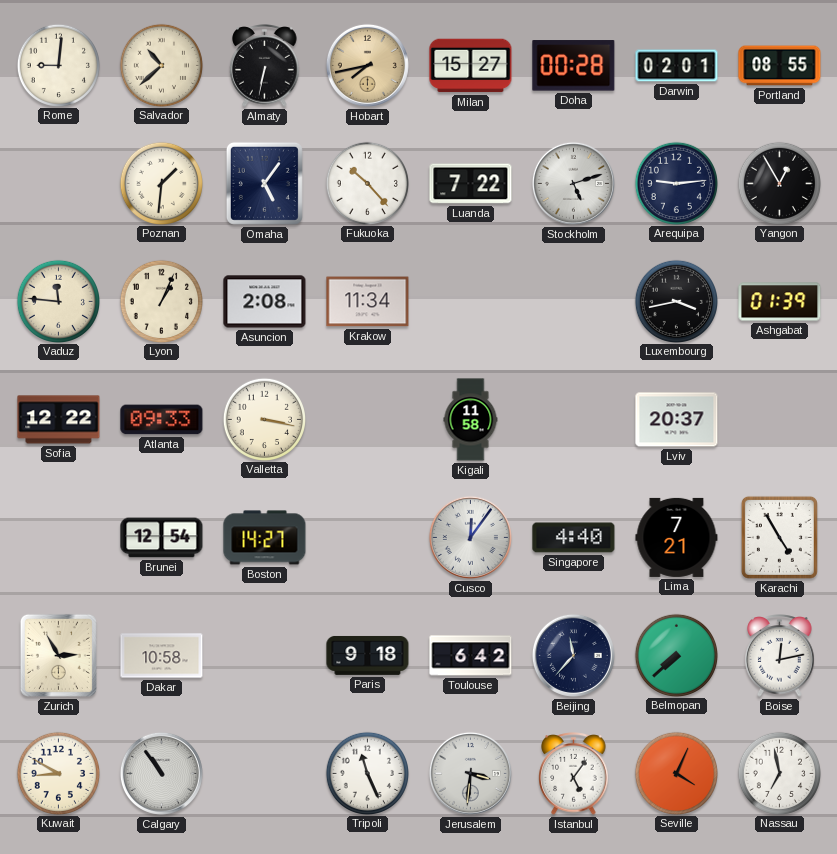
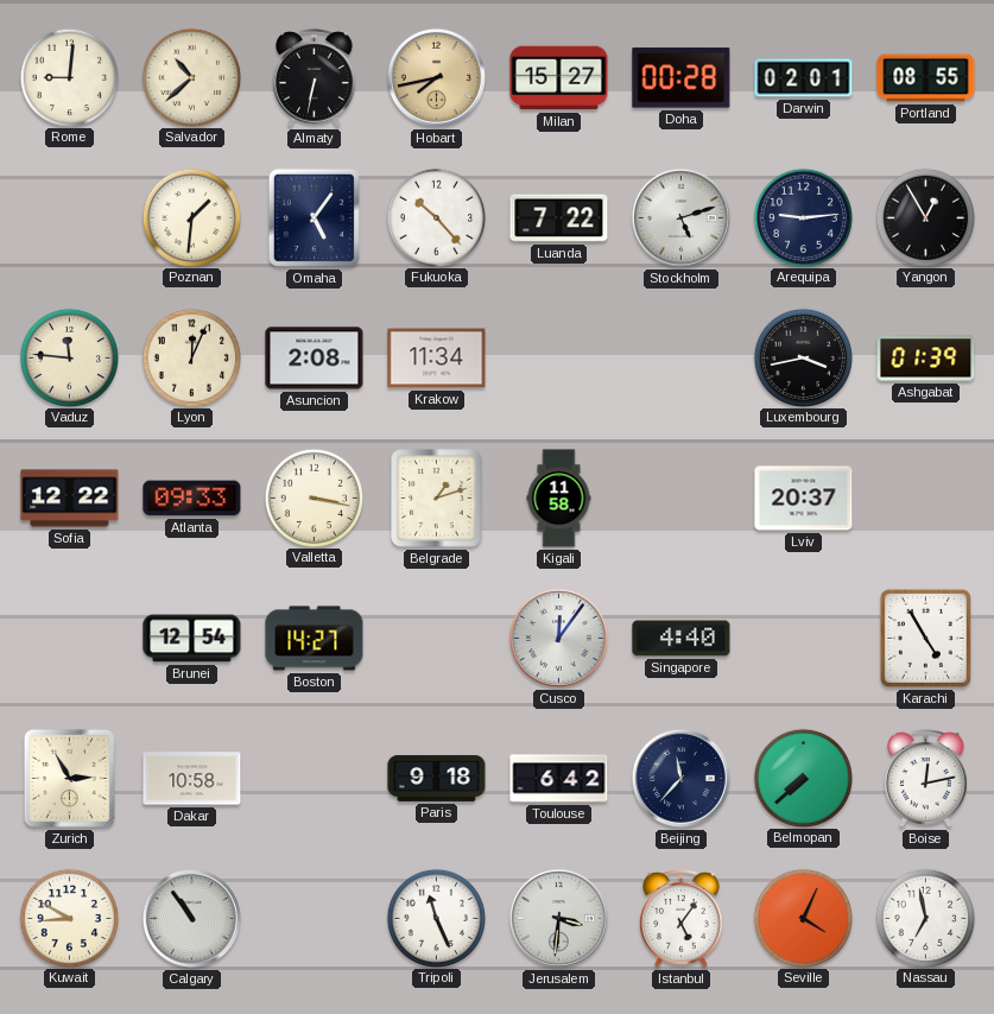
Lyon: 1:04 -> 12:04
Belgrade: none -> 1:12
Lima: 7:21 -> none
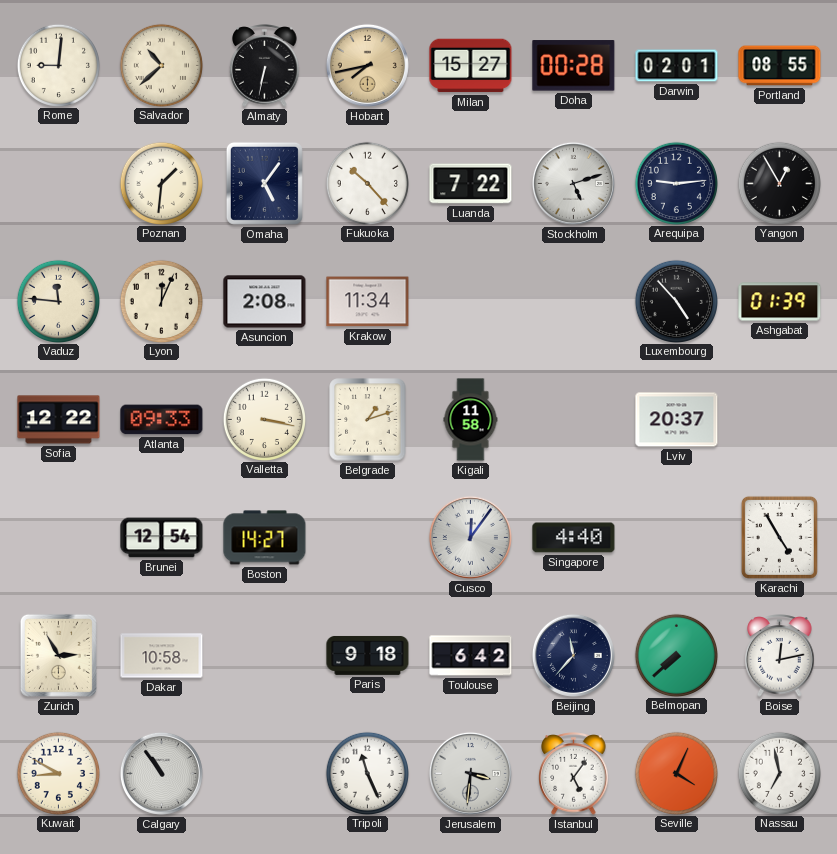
Luxembourg: 3:43 -> 4:53
